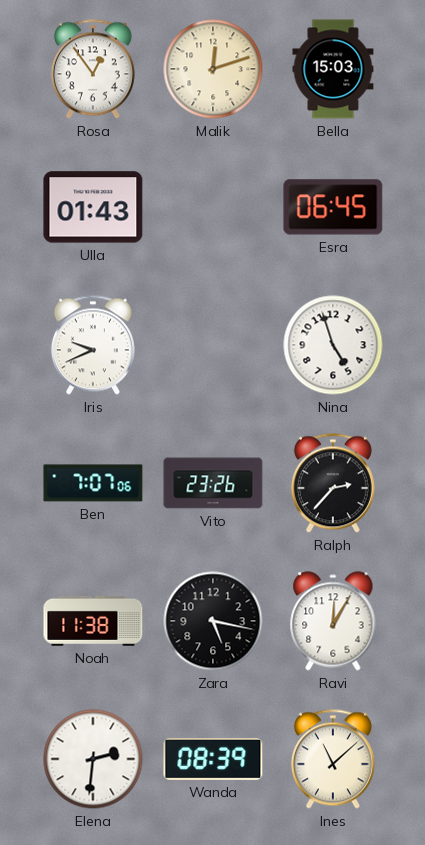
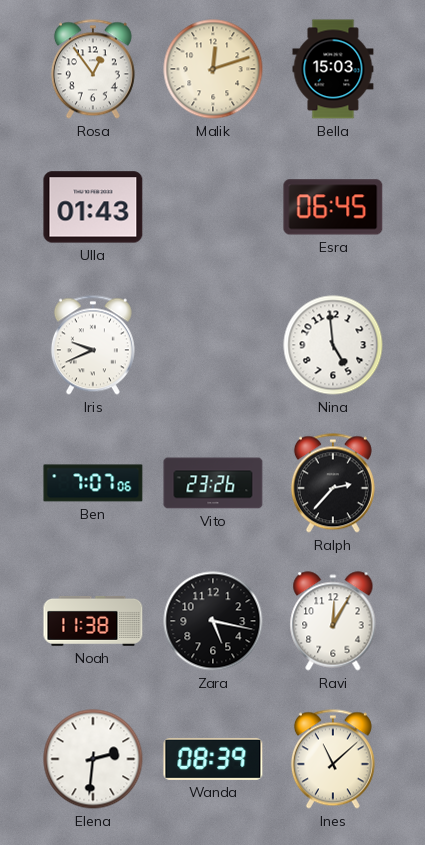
Nina: 4:57 -> 4:59
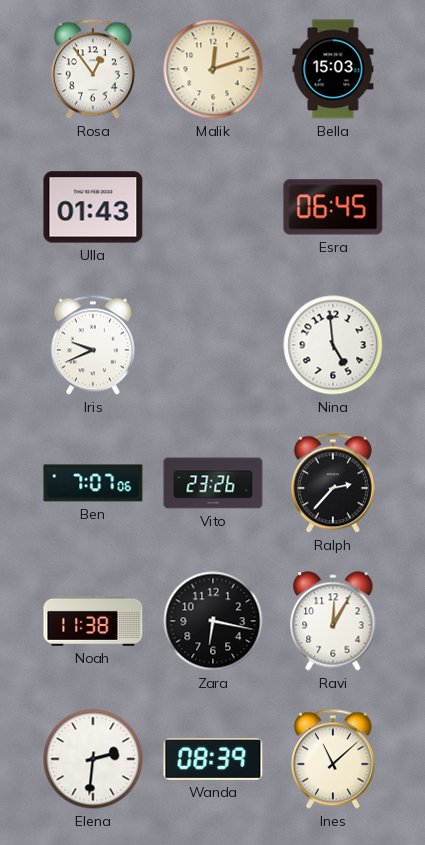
Zara: 5:17 -> 6:17
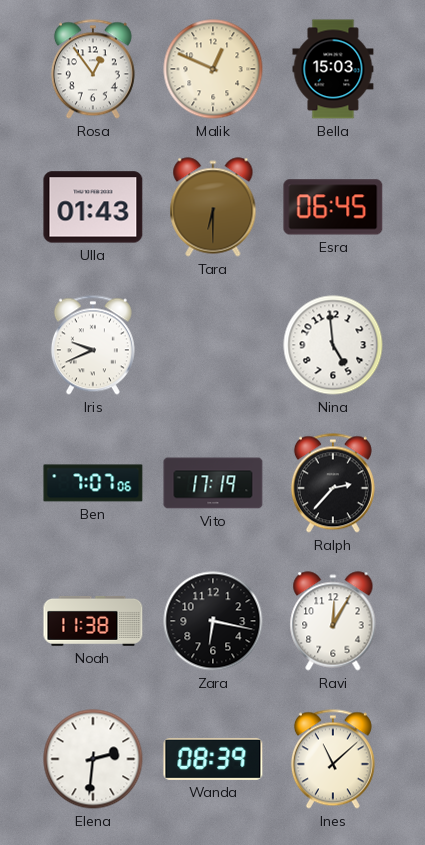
Malik: 12:12 -> 12:49
Tara: none -> 6:30
Vito: 23:26 -> 17:19
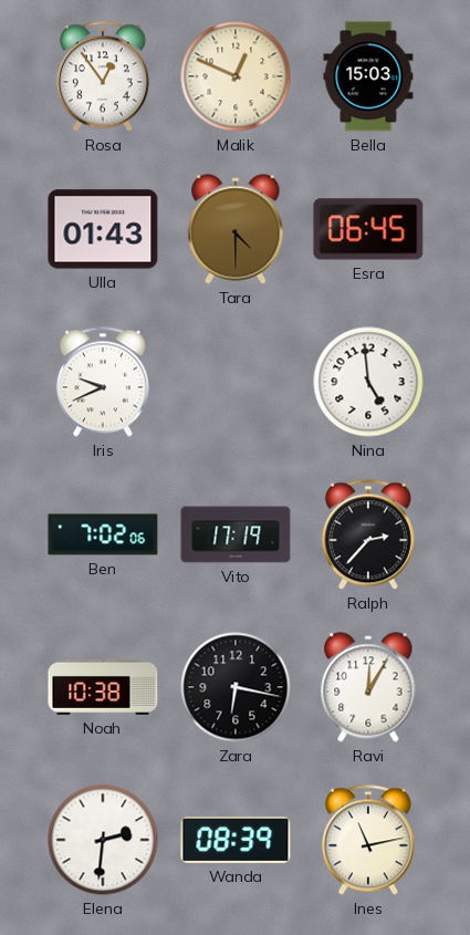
Tara: 6:30 -> 4:30
Ben: 7:07 -> 7:02
Noah: 11:38 -> 10:38
Ines: 11:08 -> 11:13
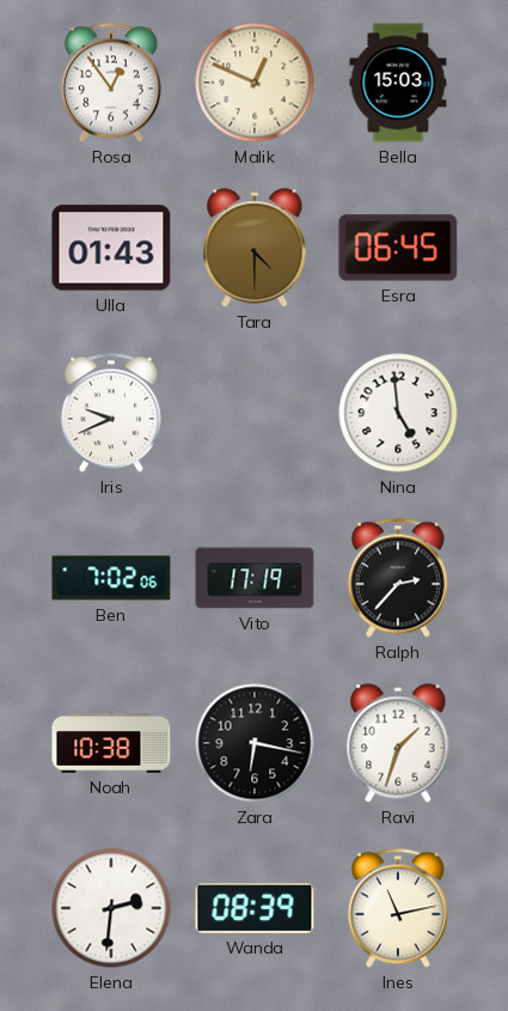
Ravi: 12:05 -> 1:33
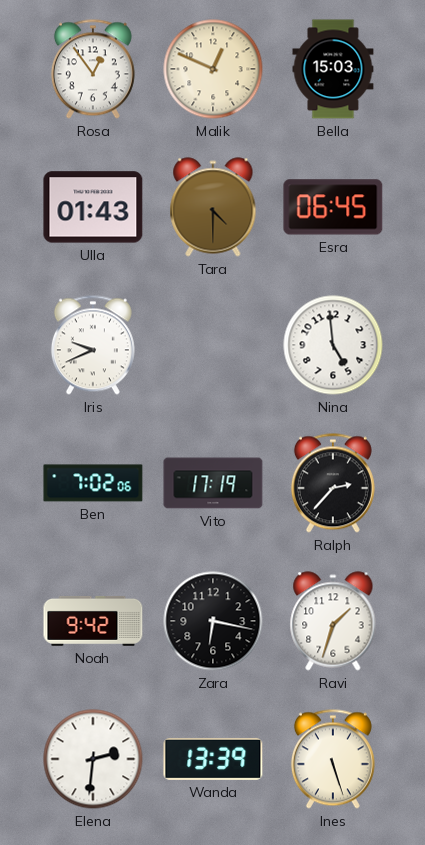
Noah: 10:38 -> 9:42
Wanda: 08:39 -> 13:39
Ines: 11:13 -> 5:27
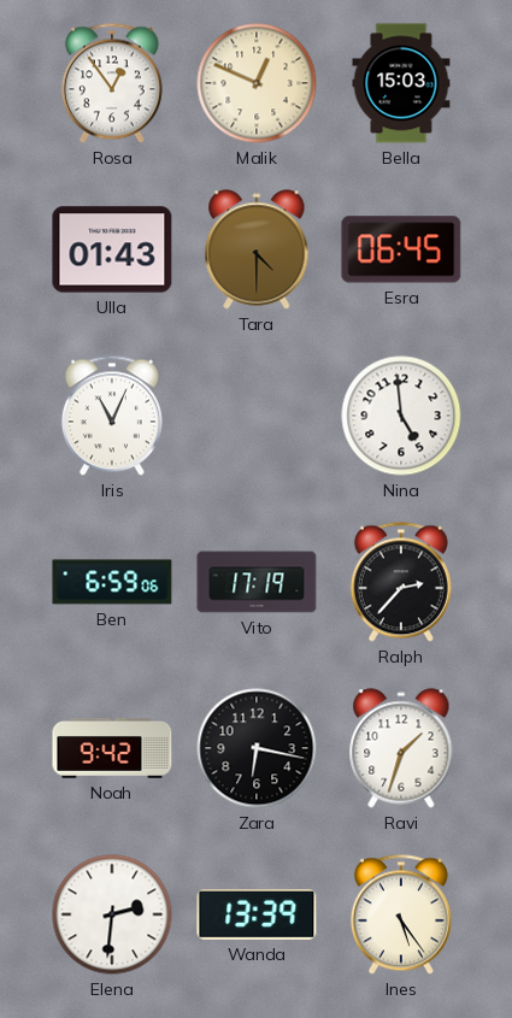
Iris: 9:41 -> 11:04
Ben: 7:02 -> 6:59
Ines: 5:27 -> 5:24
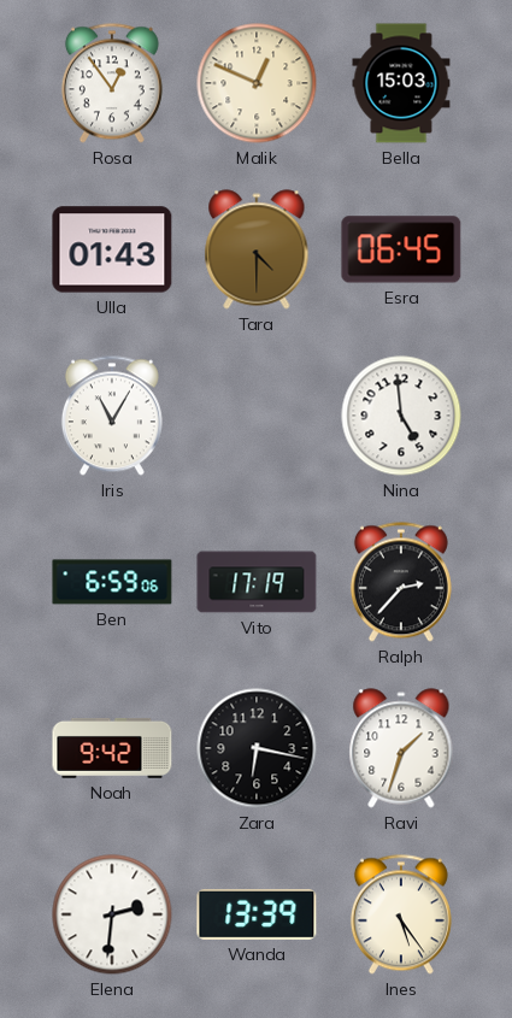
Iris: 11:04 -> 11:05
